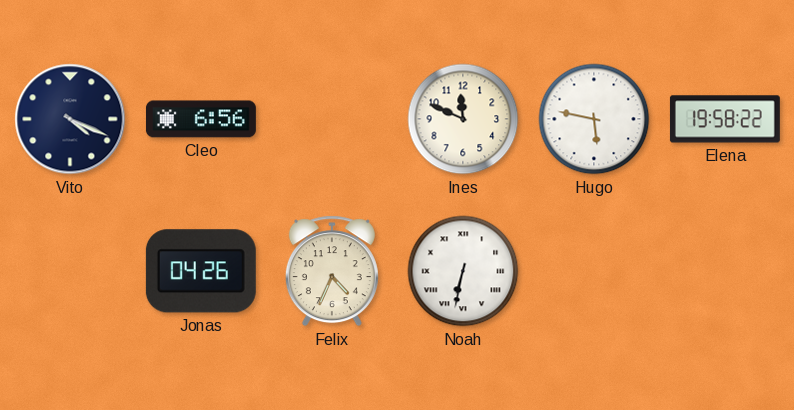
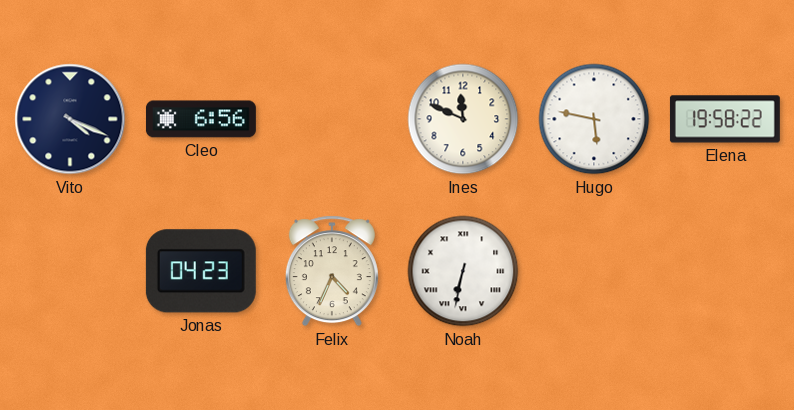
Jonas: 04:26 -> 04:23
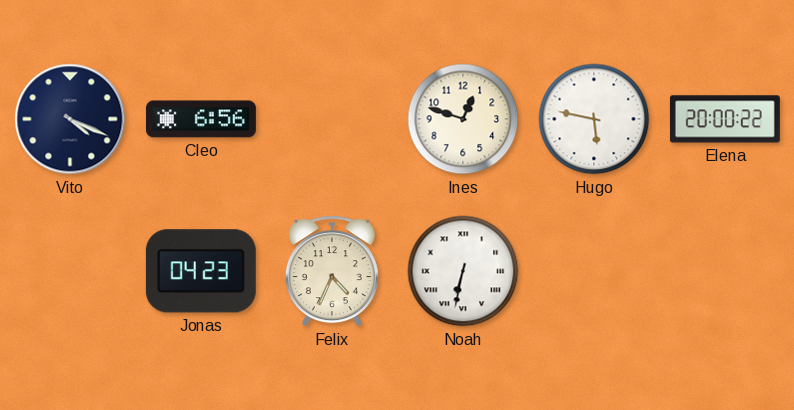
Ines: 11:49 -> 12:48
Elena: 19:58 -> 20:00
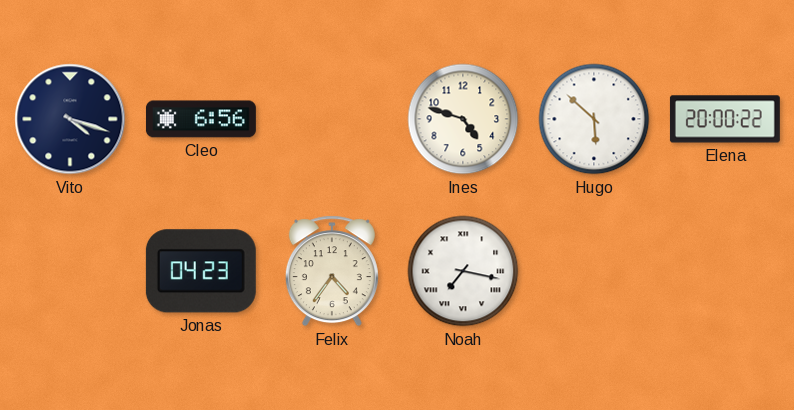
Vito: 4:19 -> 4:18
Ines: 12:48 -> 4:48
Hugo: 5:47 -> 5:52
Felix: 4:34 -> 4:36
Noah: 6:32 -> 7:17
